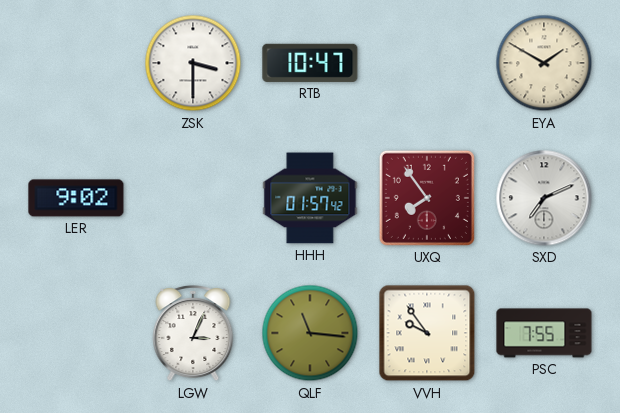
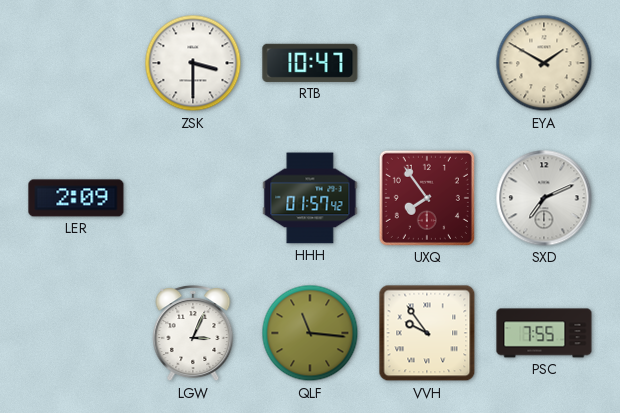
LER: 9:02 -> 2:09
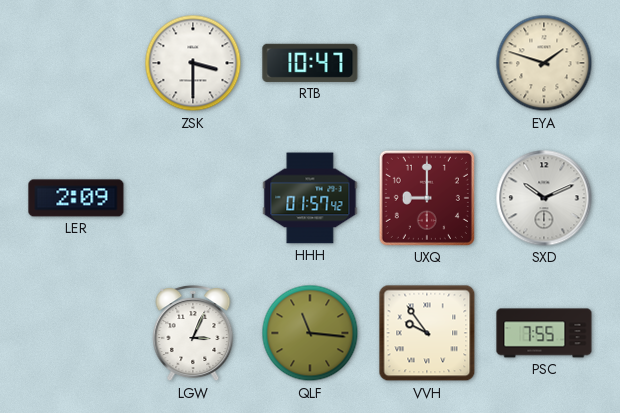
EYA: 1:50 -> 1:48
UXQ: 7:54 -> 9:00
SXD: 7:11 -> 10:11
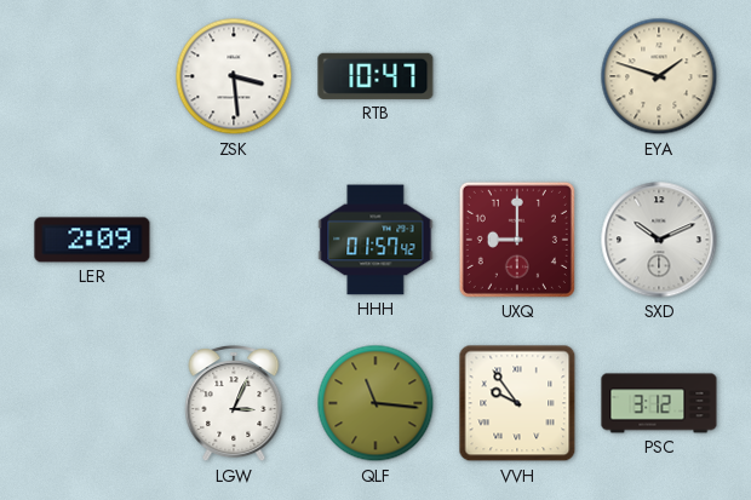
ZSK: 3:30 -> 3:29
PSC: 7:55 -> 3:12
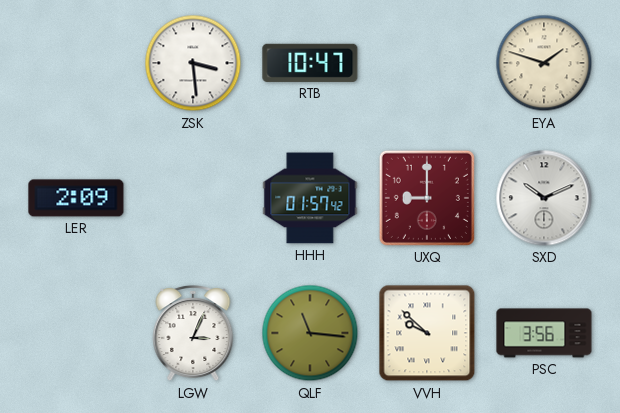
VVH: 9:54 -> 9:52
PSC: 3:12 -> 3:56
